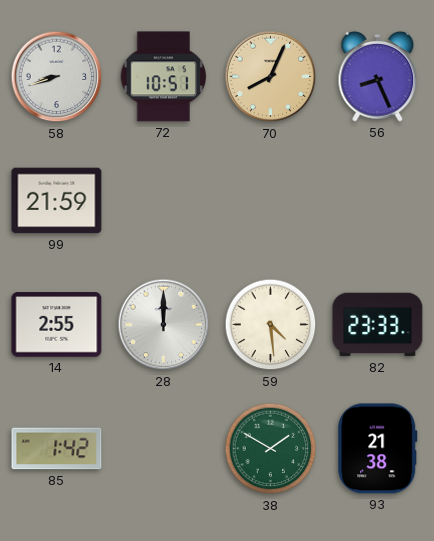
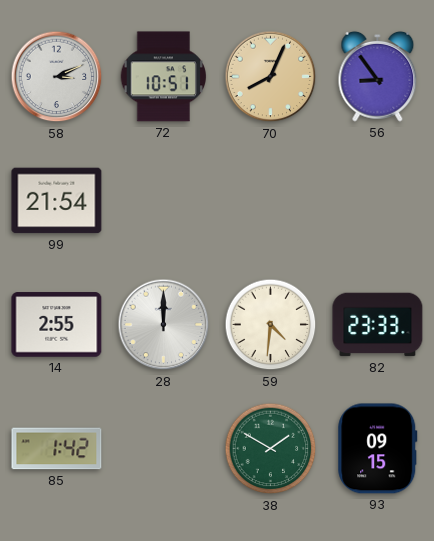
58: 8:42 -> 3:11
56: 8:26 -> 8:54
99: 21:59 -> 21:54
59: 4:29 -> 4:31
93: 21:38 -> 09:15
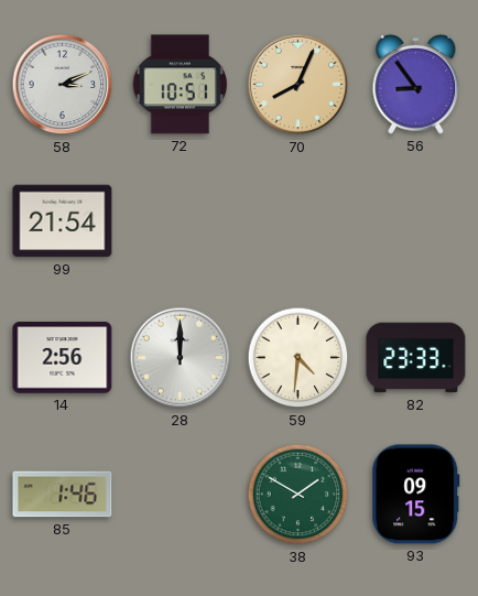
14: 2:55 -> 2:56
85: 1:42 -> 1:46
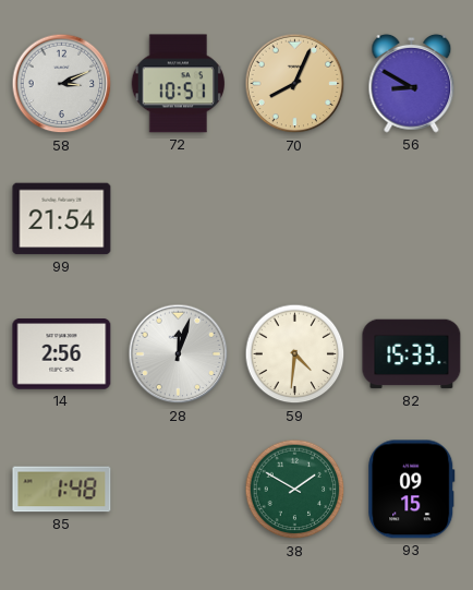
56: 8:54 -> 8:50
28: 12:00 -> 12:03
82: 23:33 -> 15:33
85: 1:46 -> 1:48
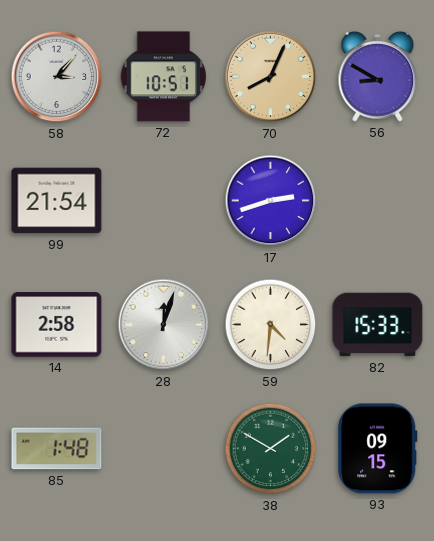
58: 3:11 -> 3:07
17: none -> 2:42
14: 2:56 -> 2:58
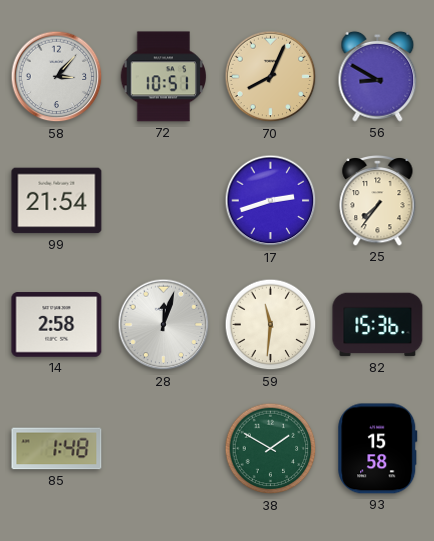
25: none -> 7:36
59: 4:31 -> 11:31
82: 15:33 -> 15:36
93: 09:15 -> 15:58
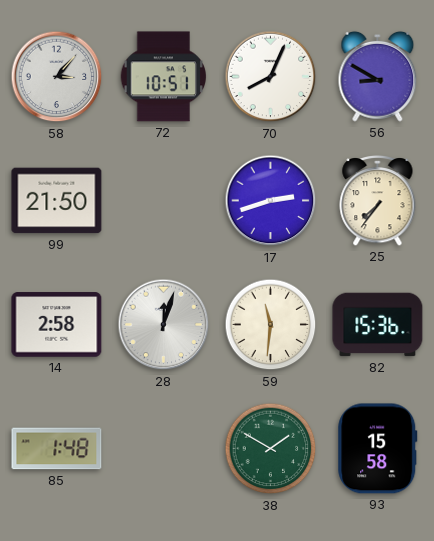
70 dial: champagne -> white
99: 21:54 -> 21:50
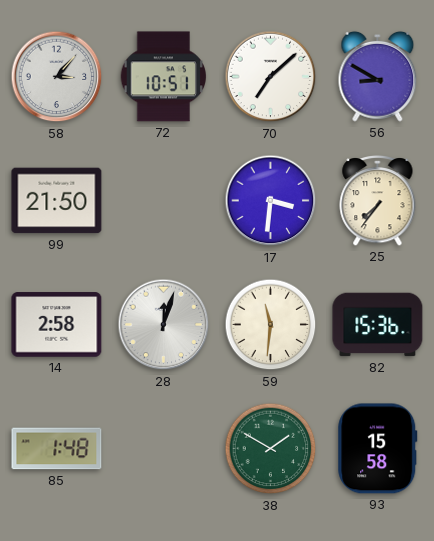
70: 8:04 -> 7:08
17: 2:42 -> 3:31
